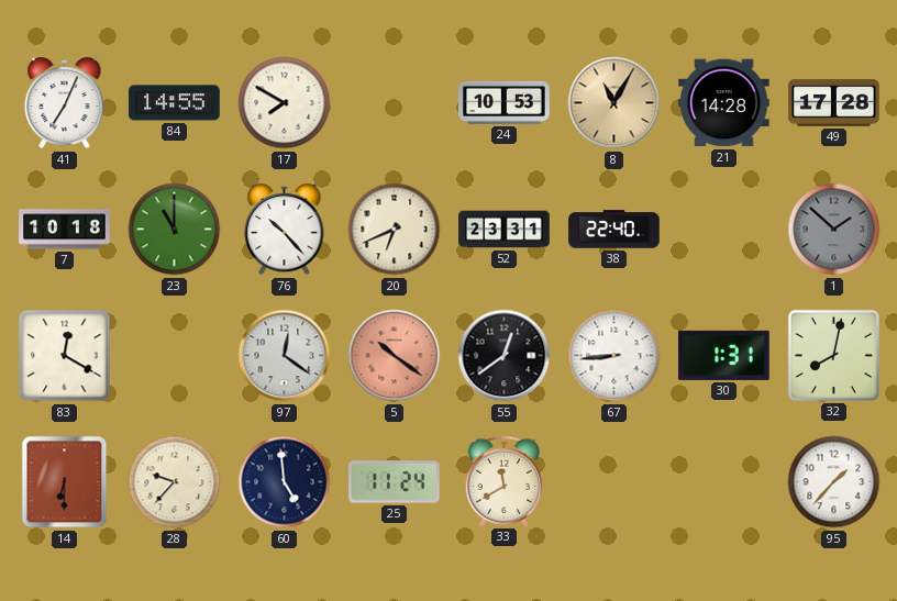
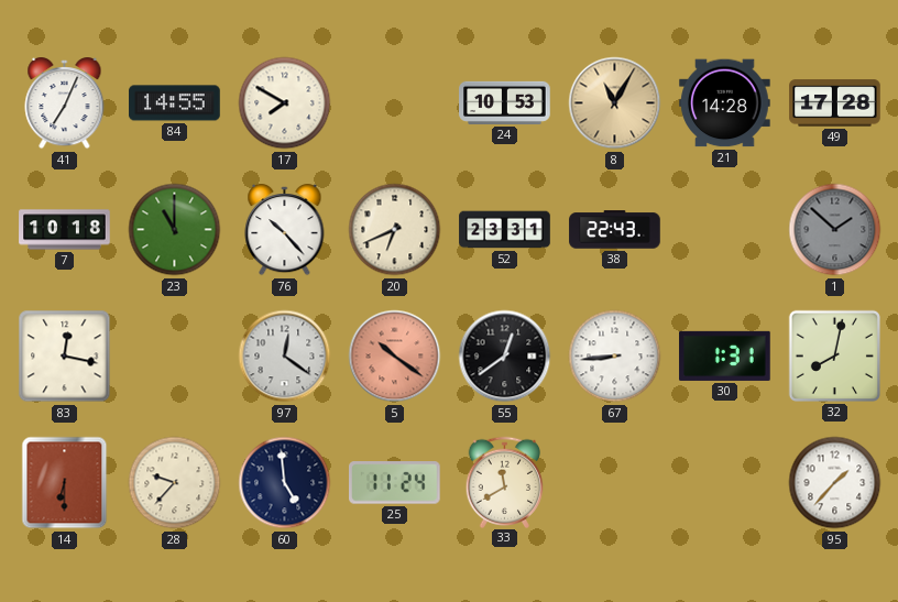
38: 22:40 -> 22:43
83: 12:20 -> 12:17
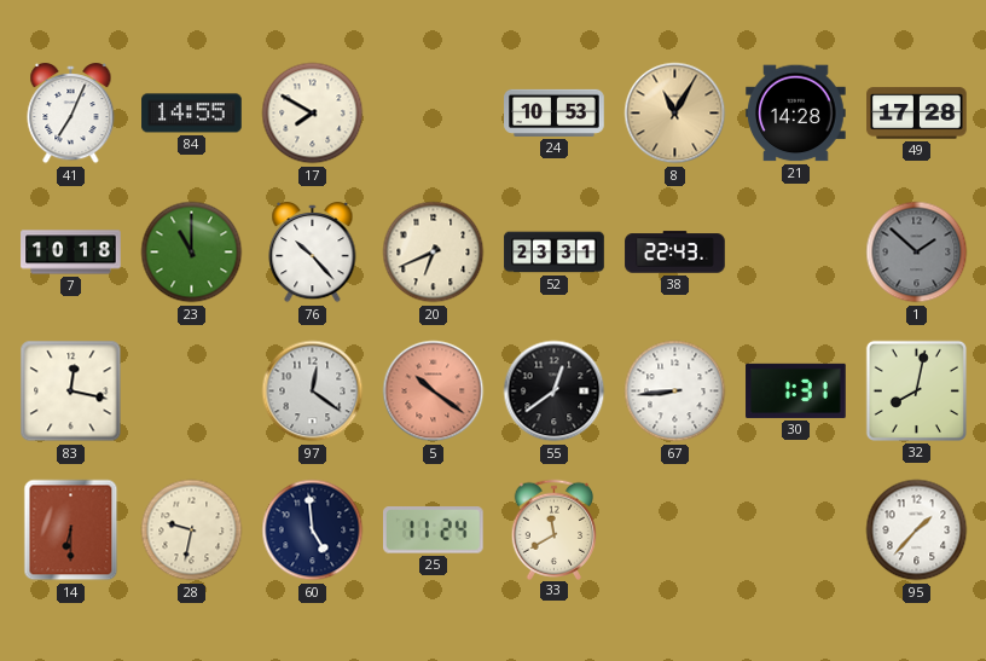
28: 9:37 -> 9:32
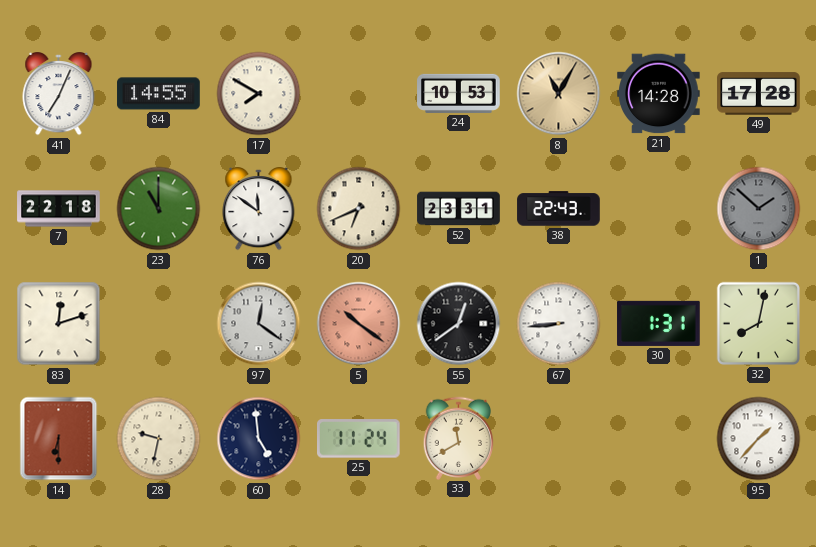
7: 10:18 -> 22:18
76: 10:23 -> 11:51
83: 12:17 -> 12:12
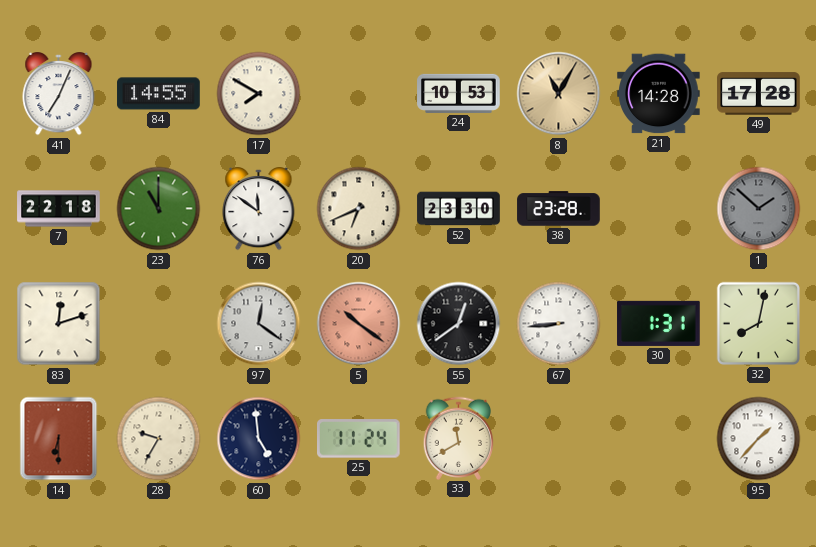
52: 23:31 -> 23:30
38: 22:43 -> 23:28
28: 9:32 -> 9:35
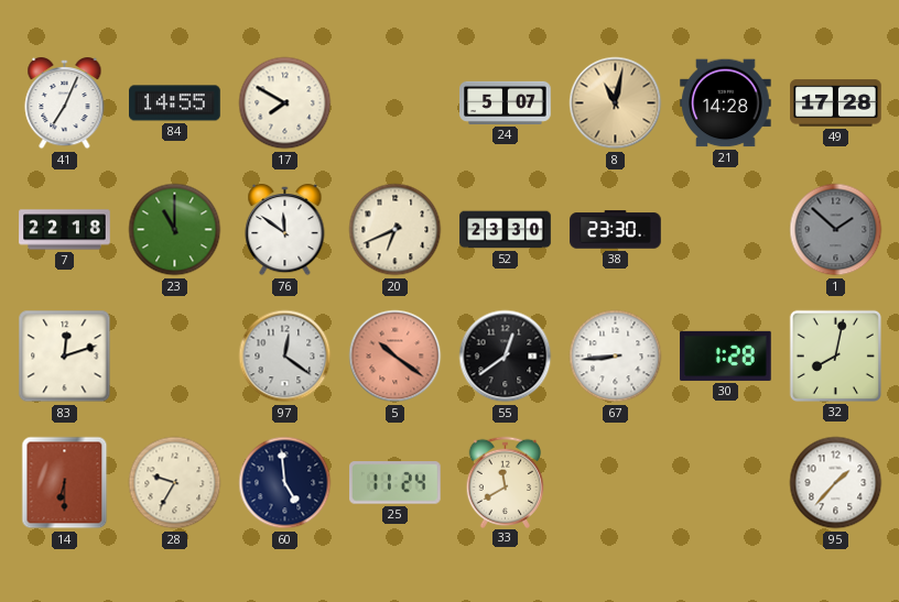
24: 10:53 -> 5:07
8: 11:05 -> 11:02
38: 23:28 -> 23:30
30: 1:31 -> 1:28
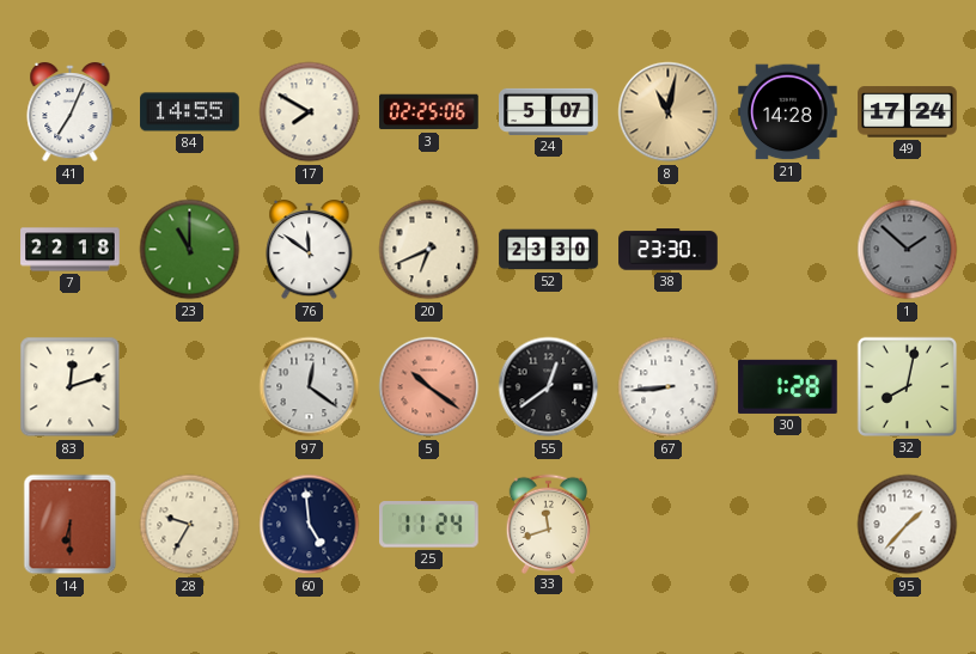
3: none -> 02:25
49: 17:28 -> 17:24
33: 11:40 -> 11:42
